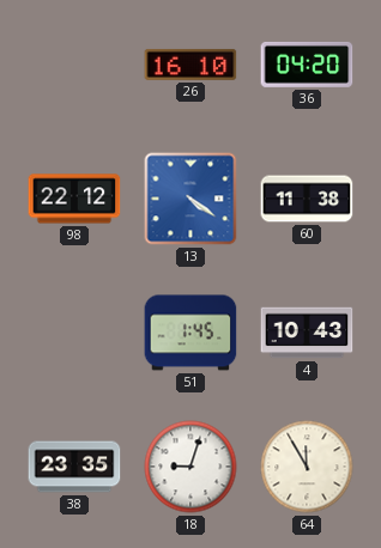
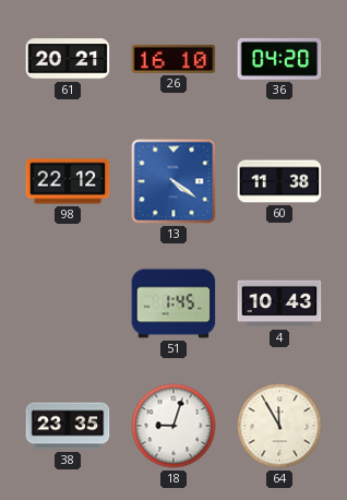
61: none -> 20:21
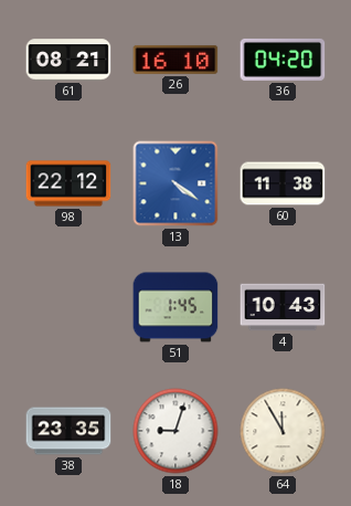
61: 20:21 -> 08:21
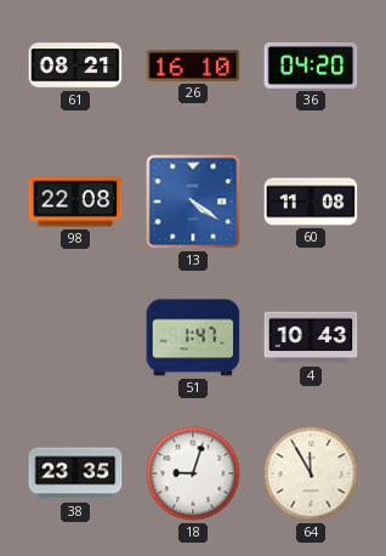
98: 22:12 -> 22:08
60: 11:38 -> 11:08
51: 1:45 -> 1:47
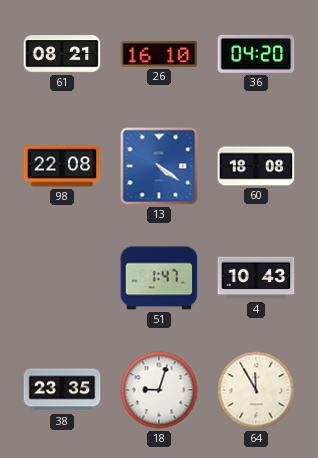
60: 11:08 -> 18:08
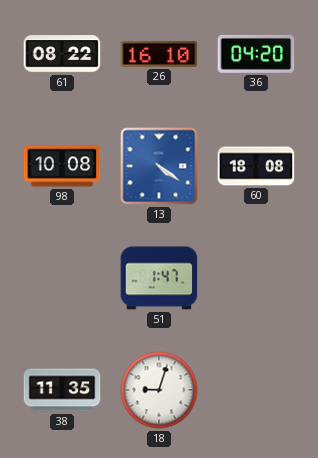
61: 08:21 -> 08:22
98: 22:08 -> 10:08
4: 10:43 -> none
38: 23:35 -> 11:35
64: 11:55 -> none
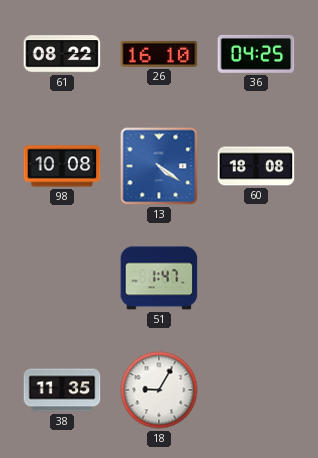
36: 04:20 -> 04:25
18: 9:03 -> 9:05
